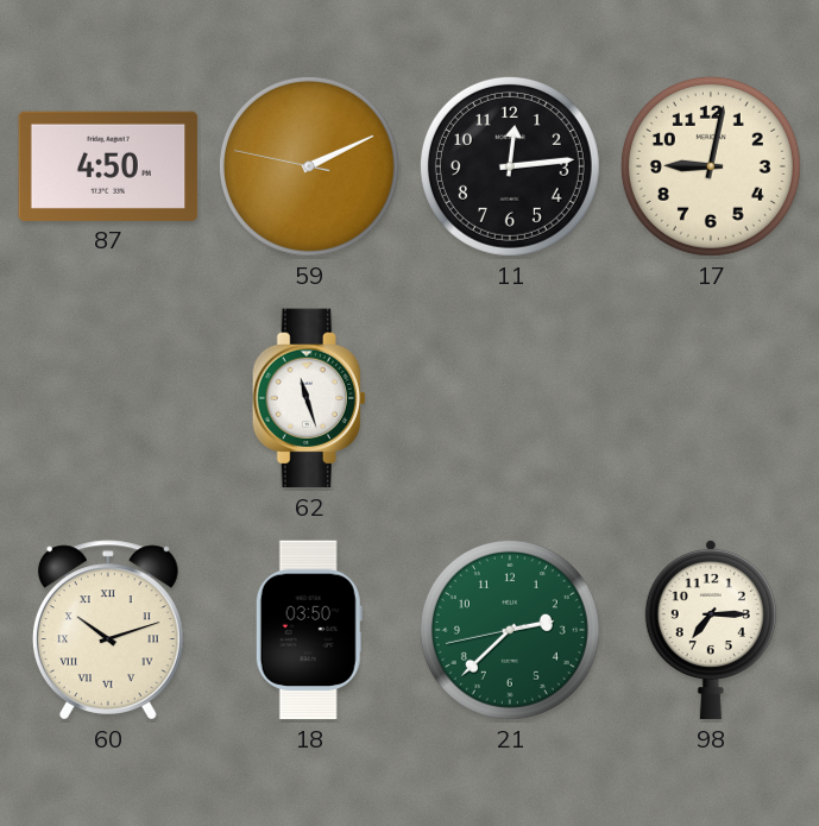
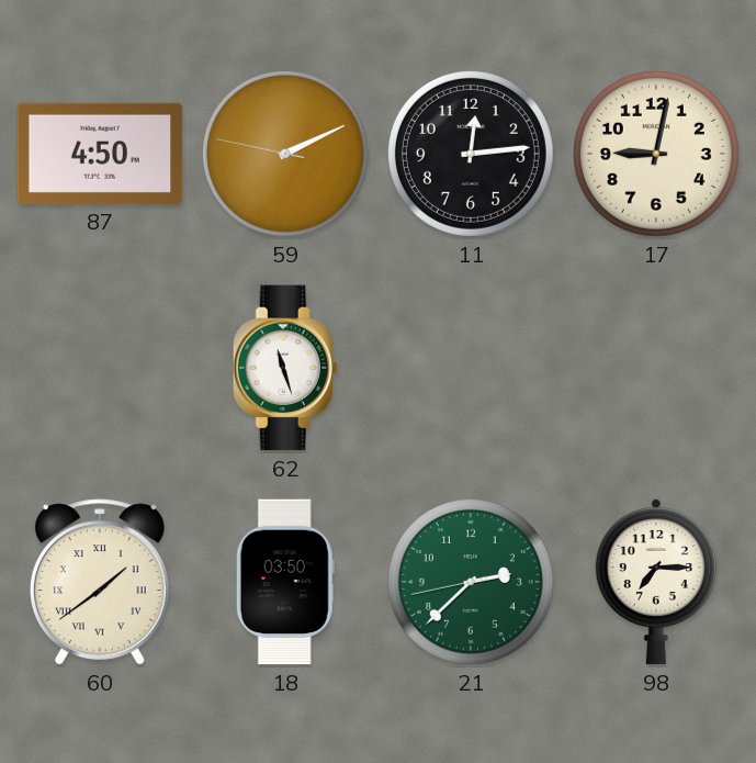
60: 10:12 -> 1:39
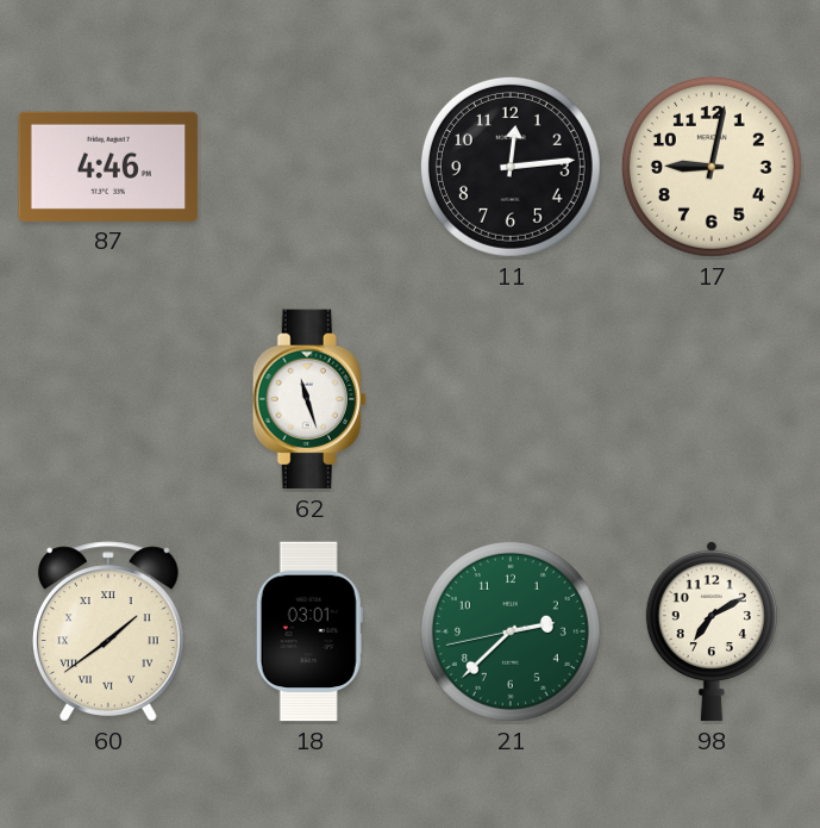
87: 4:50 -> 4:46
59: 2:10 -> none
18: 03:50 -> 03:01
98: 7:15 -> 7:10
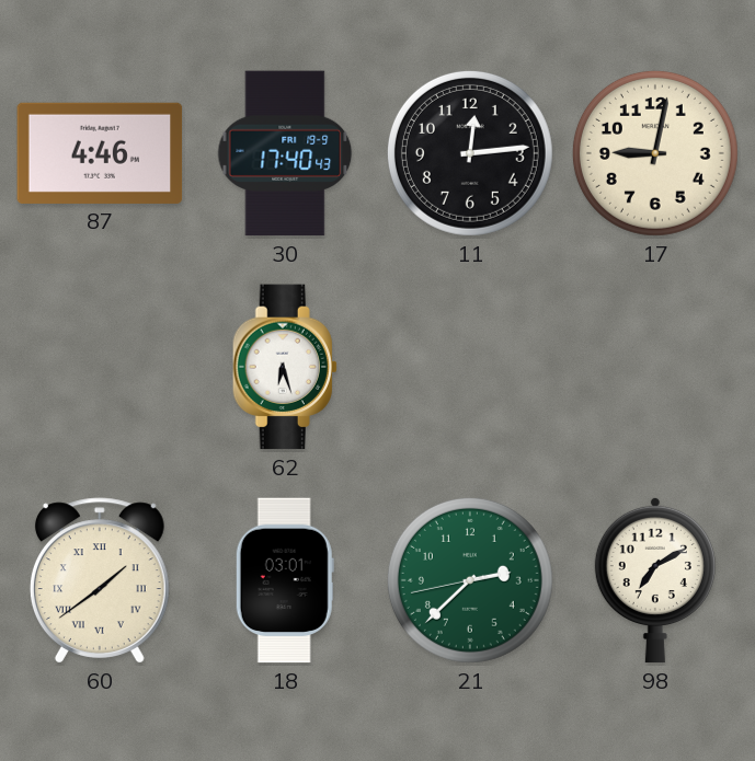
30: none -> 17:40
62: 11:27 -> 6:27
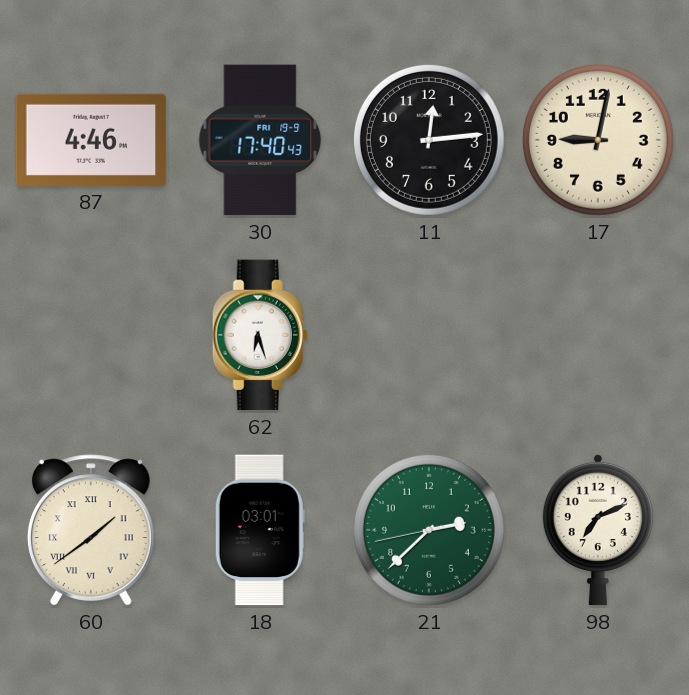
98: 7:10 -> 7:11
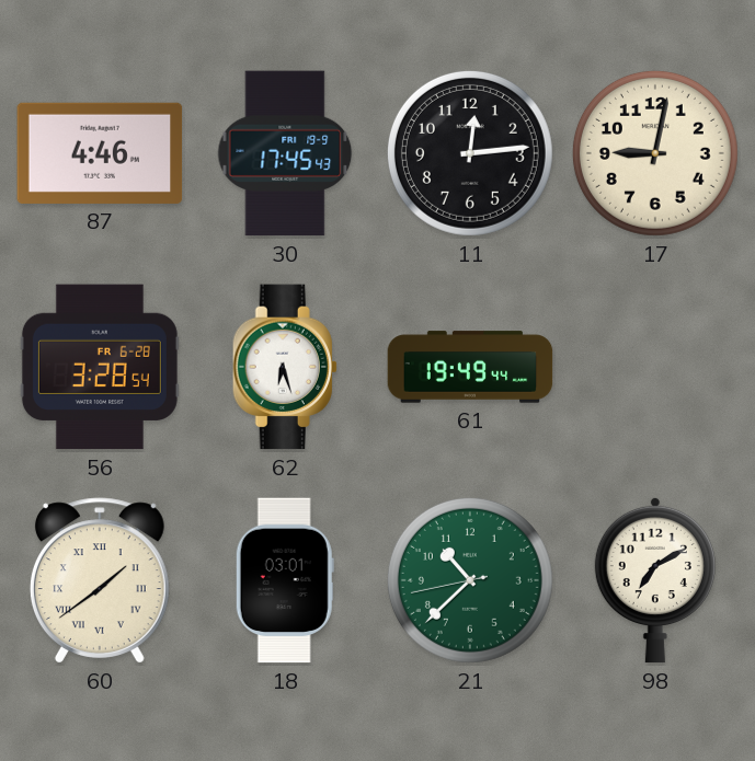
30: 17:40 -> 17:45
56: none -> 3:28
61: none -> 19:49
21: 2:37 -> 10:37
98: 7:11 -> 7:10
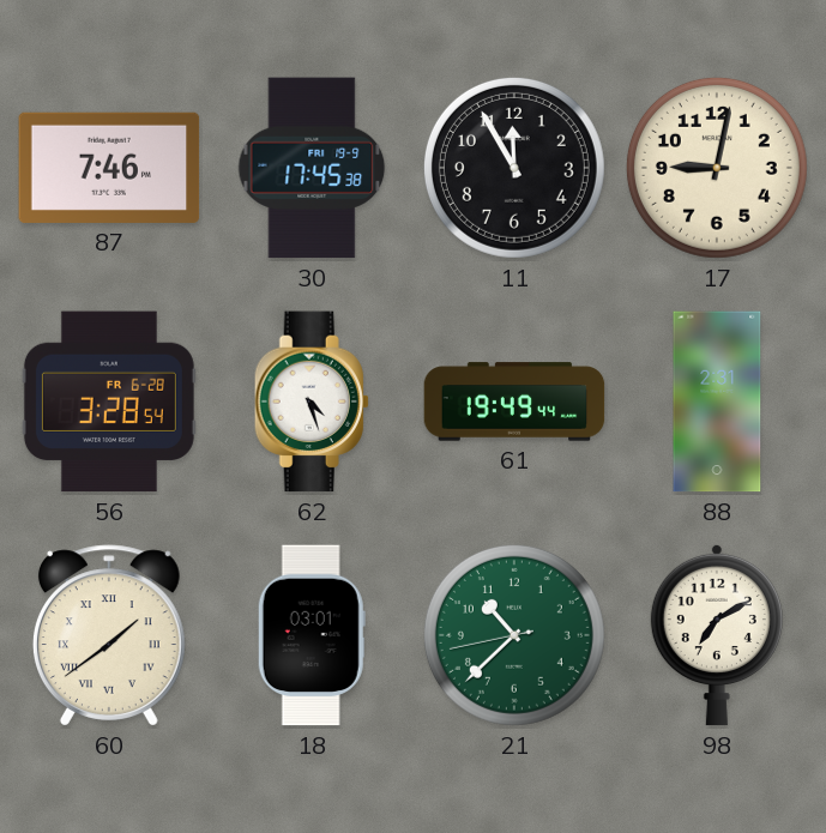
87: 4:46 -> 7:46
30: 17:45:43 -> 17:45:38
11: 12:14 -> 11:55
62: 6:27 -> 4:27
88: none -> 2:31
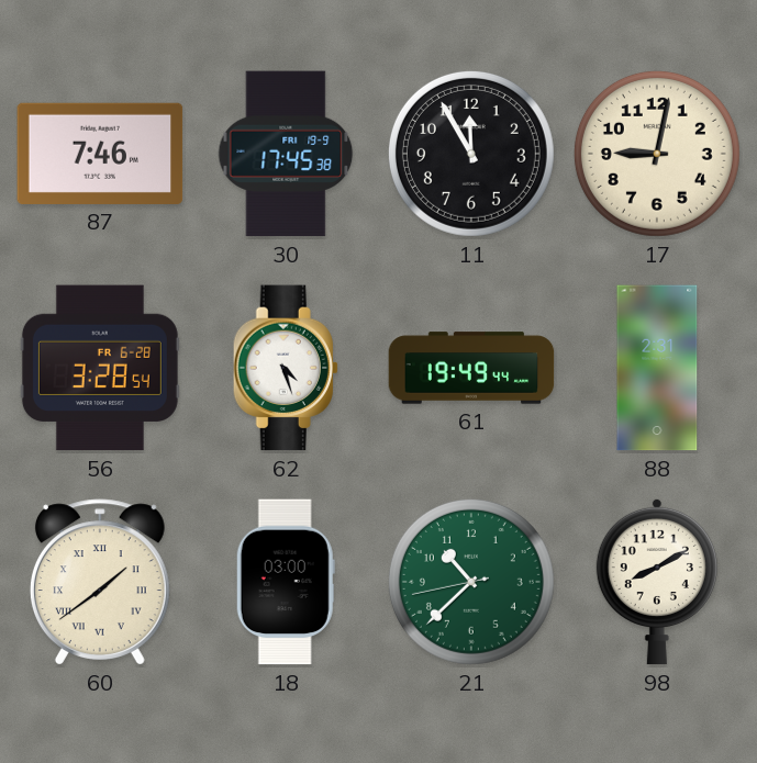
18: 03:01 -> 03:00
98: 7:10 -> 8:10
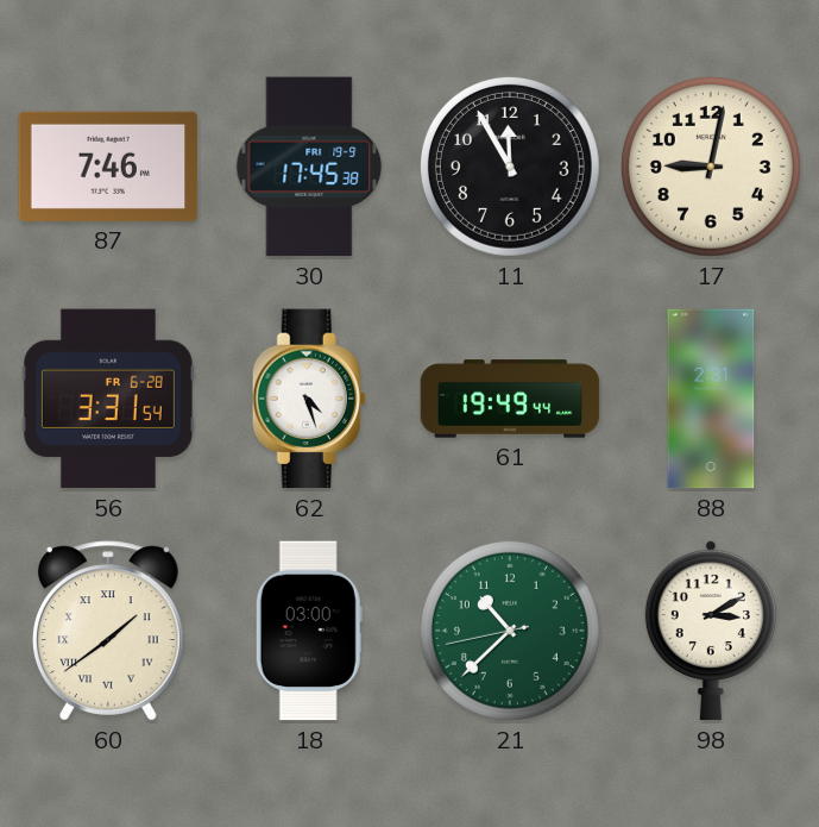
56: 3:28 -> 3:31
98: 8:10 -> 3:10
